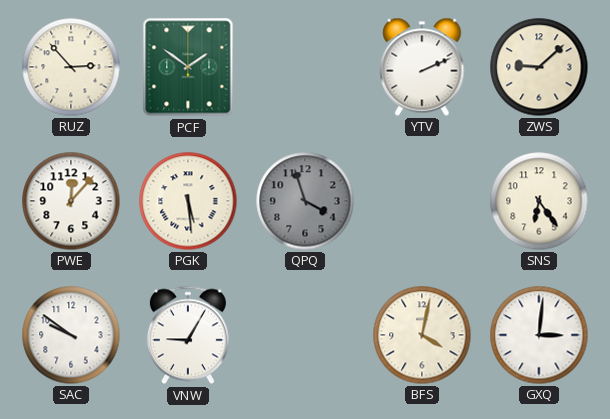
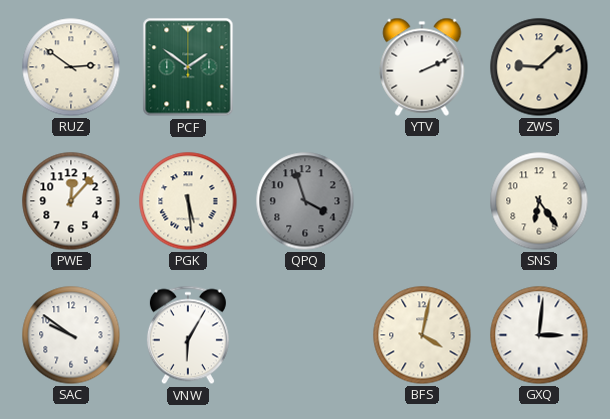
RUZ: 2:53 -> 2:51
VNW: 9:05 -> 6:05
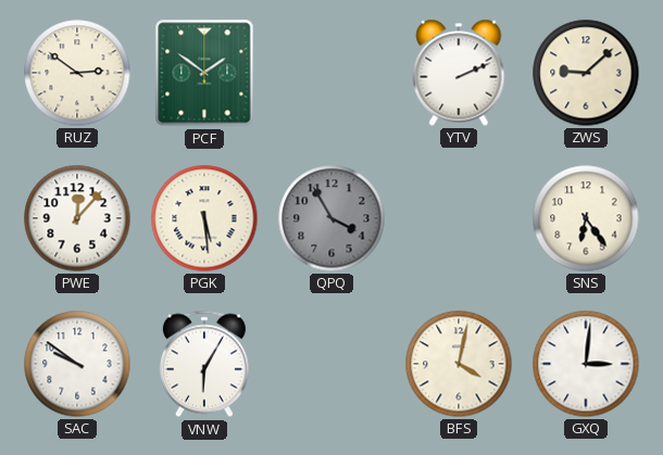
QPQ: 3:57 -> 3:55
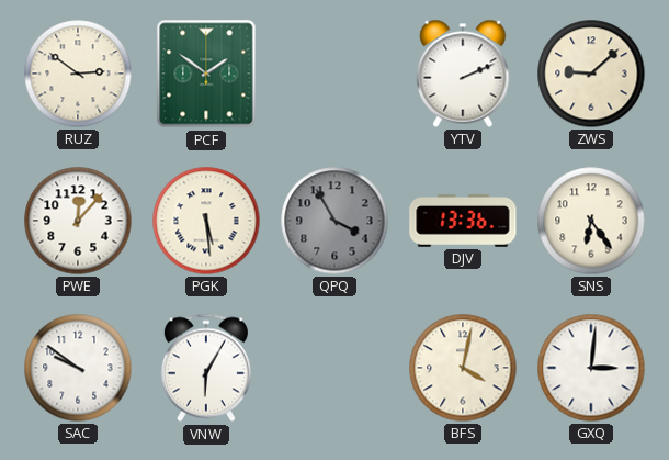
DJV: none -> 13:36
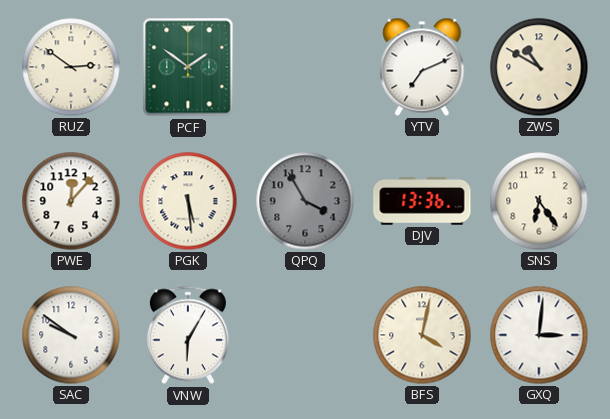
YTV: 2:11 -> 7:11
ZWS: 9:08 -> 10:50
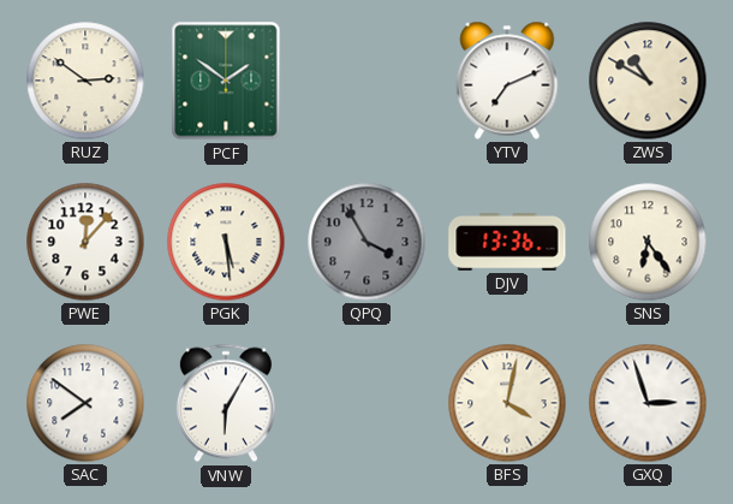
SAC: 9:51 -> 7:51
GXQ: 3:01 -> 2:57
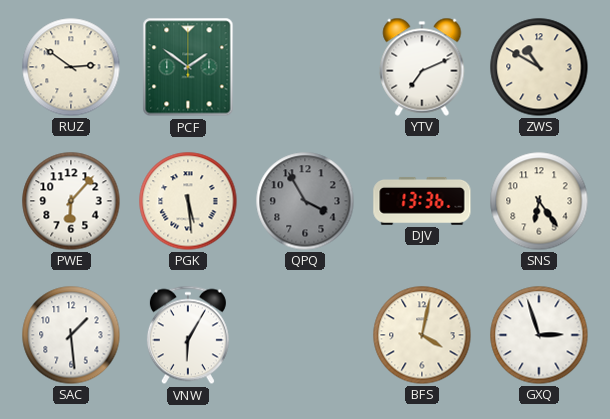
PWE: 12:07 -> 6:07
SAC: 7:51 -> 1:29
